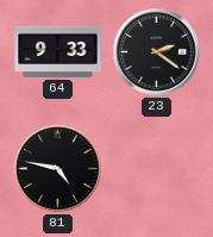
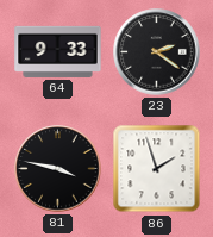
81: 4:47 -> 3:47
86: none -> 1:57
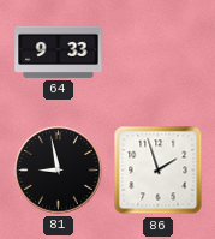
23: 2:21 -> none
81: 3:47 -> 8:58
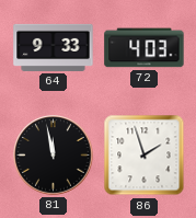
72: none -> 4:03
81: 8:58 -> 11:58
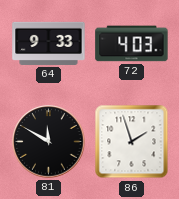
81: 11:58 -> 11:50
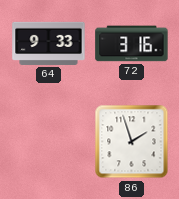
72: 4:03 -> 3:16
81: 11:50 -> none
